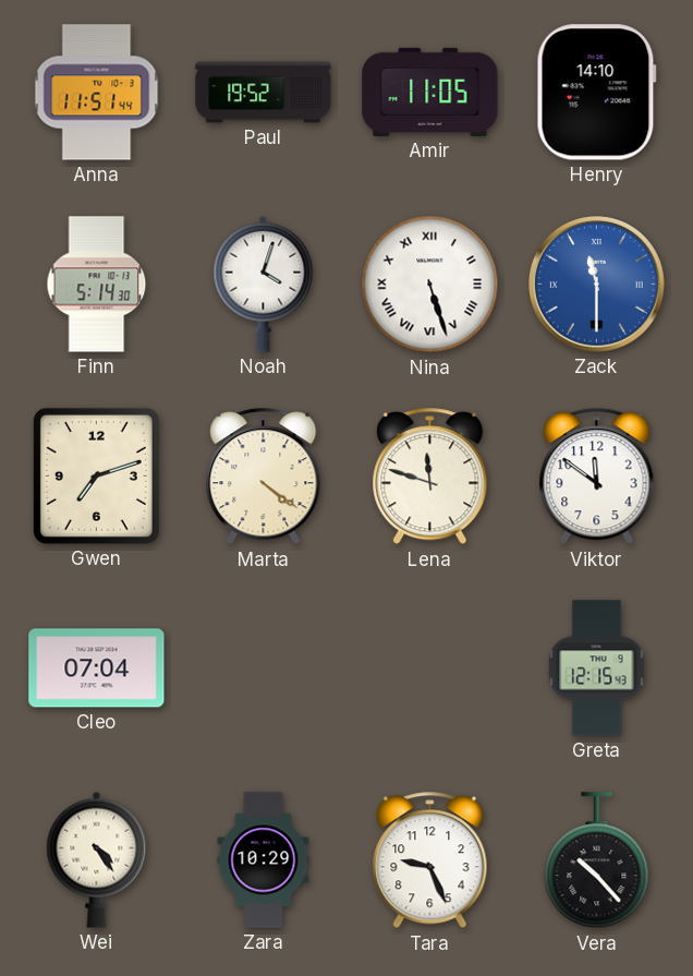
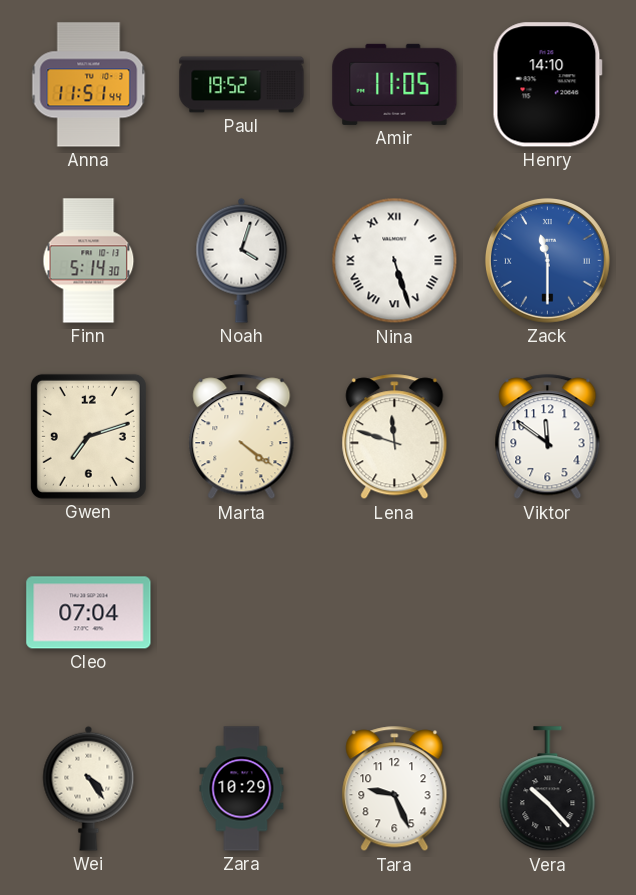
Greta: 12:15 -> none
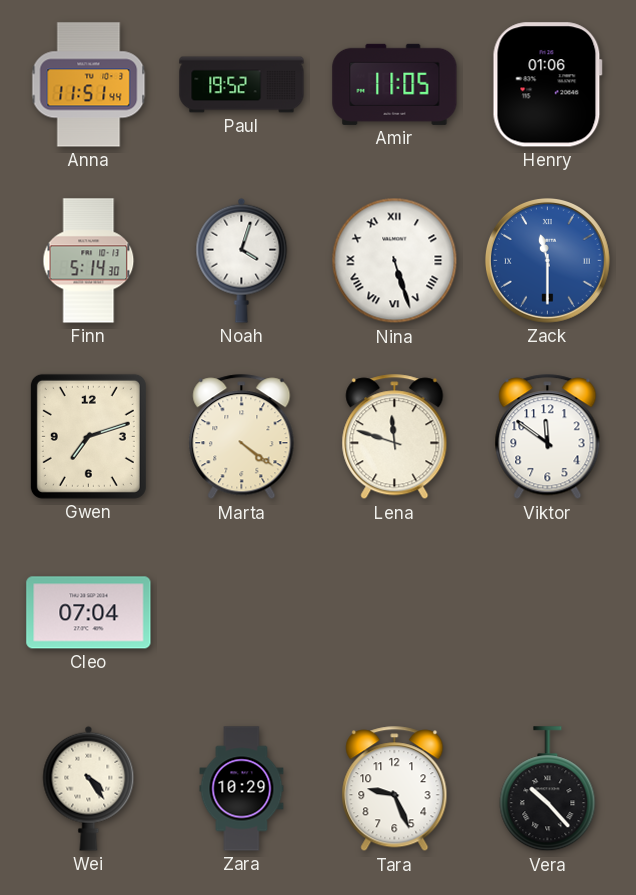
Henry: 14:10 -> 01:06
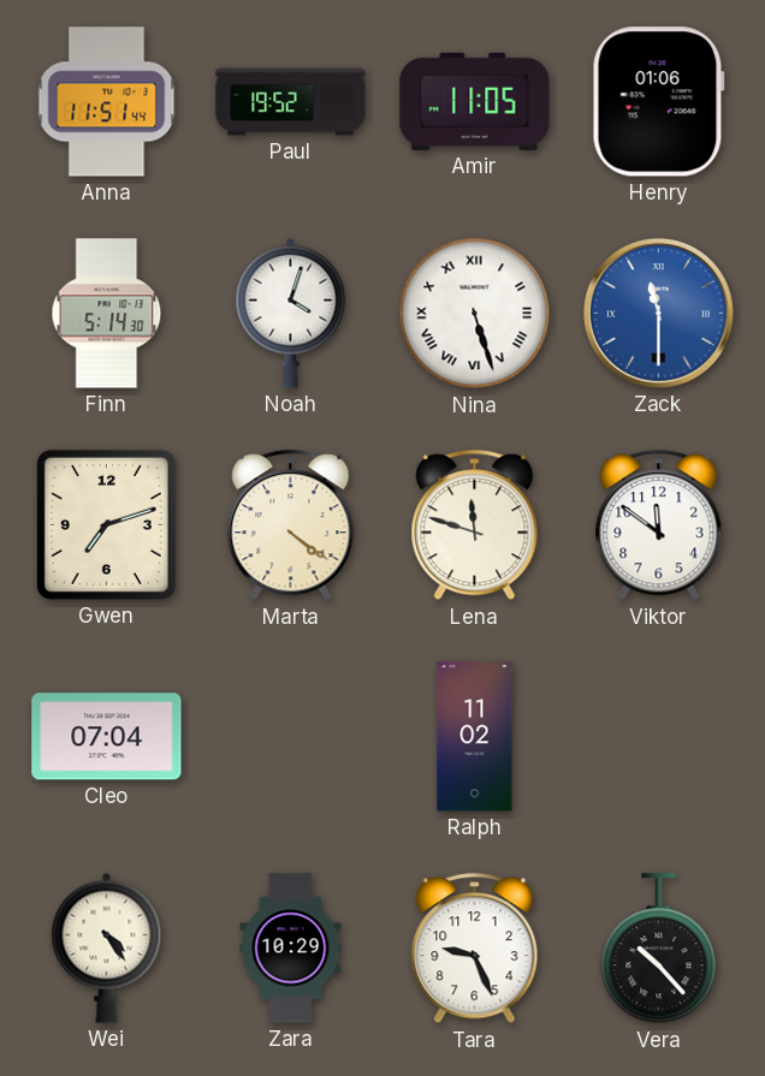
Ralph: none -> 11:02
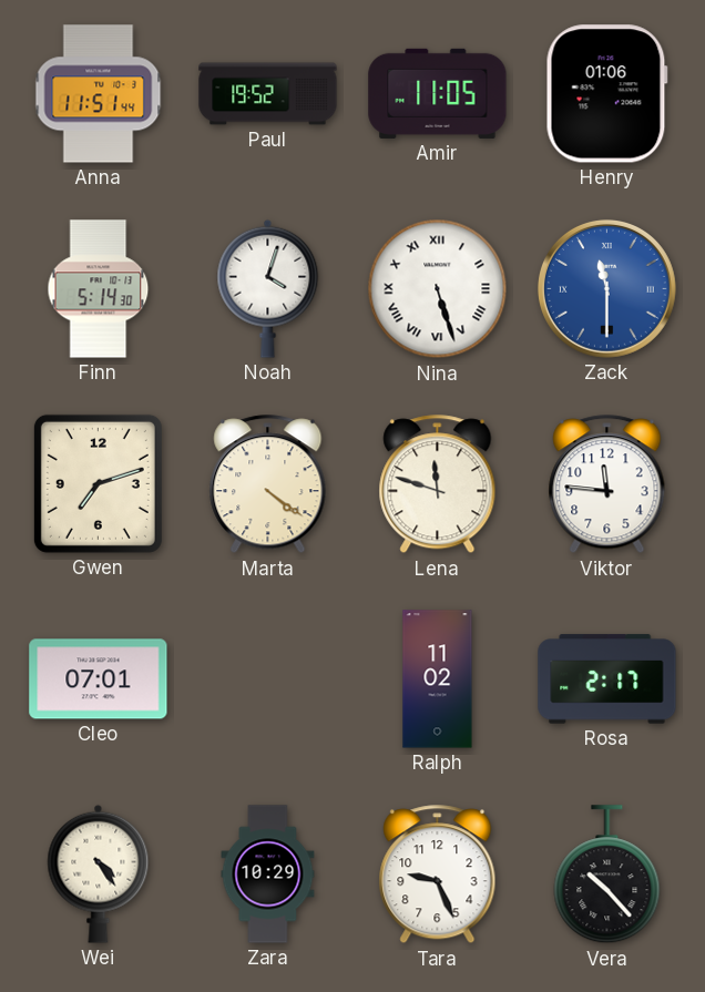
Viktor: 11:51 -> 11:46
Cleo: 07:04 -> 07:01
Rosa: none -> 2:17
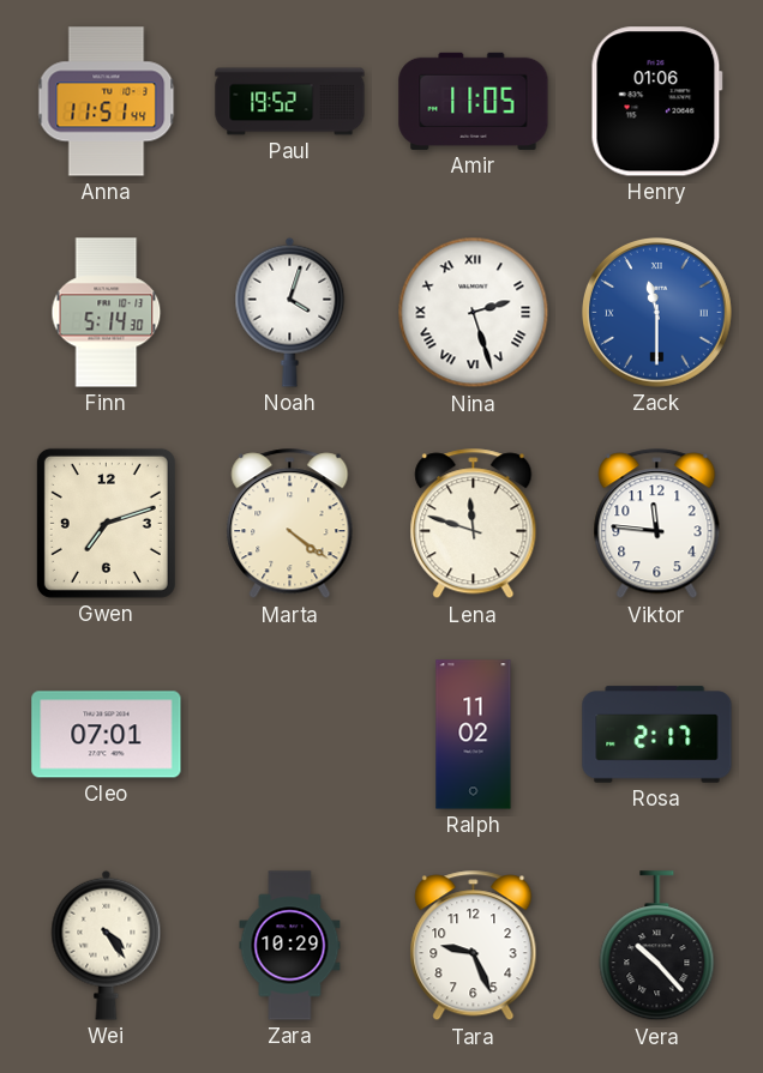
Nina: 5:27 -> 2:27
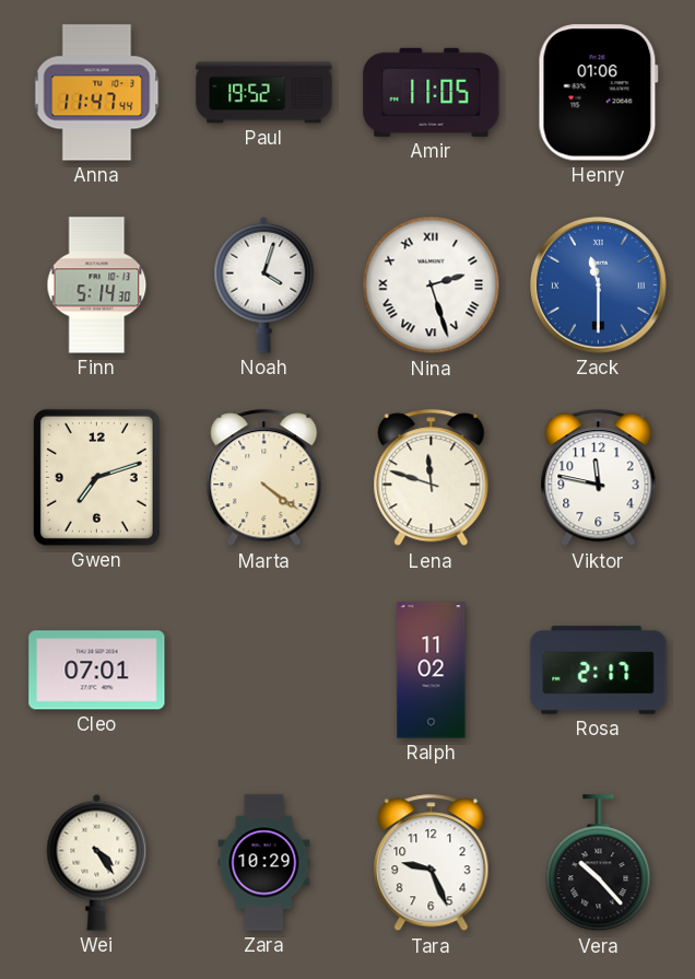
Anna: 11:51 -> 11:47
Viktor: 11:46 -> 11:47
